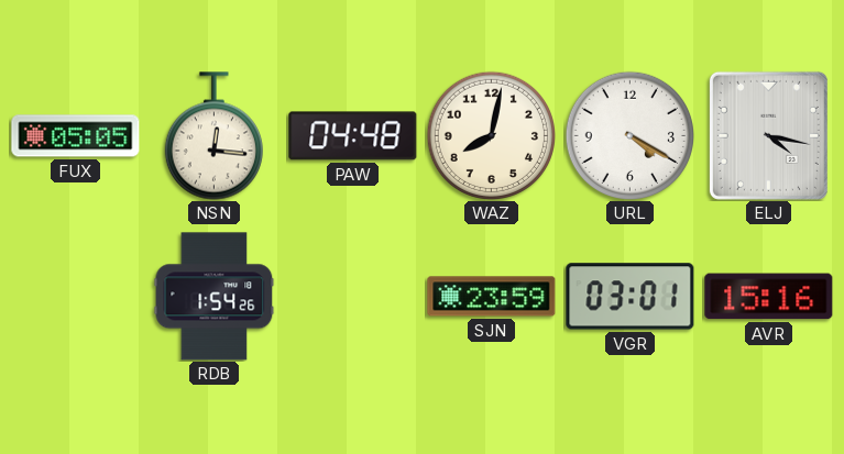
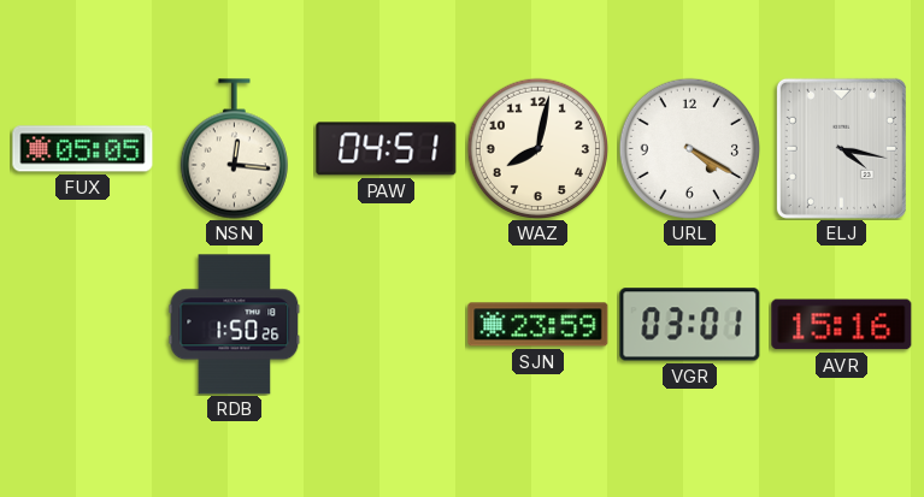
PAW: 04:48 -> 04:51
RDB: 1:54 -> 1:50
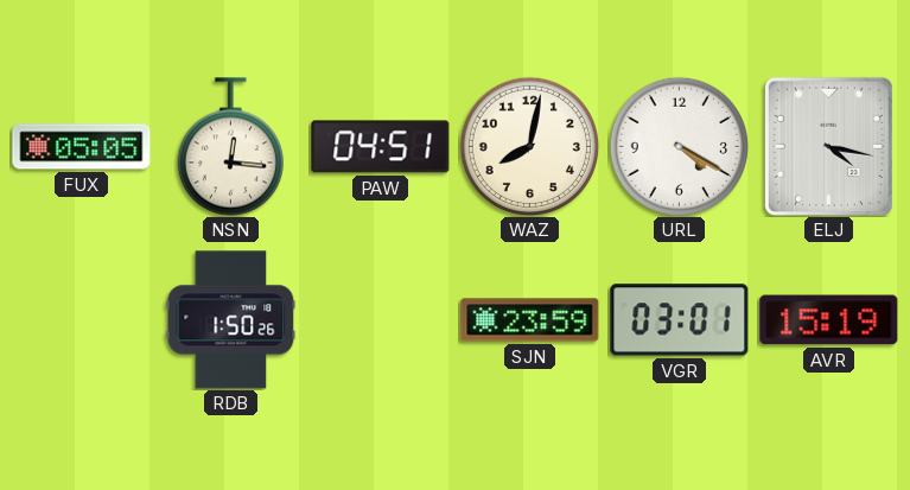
AVR: 15:16 -> 15:19
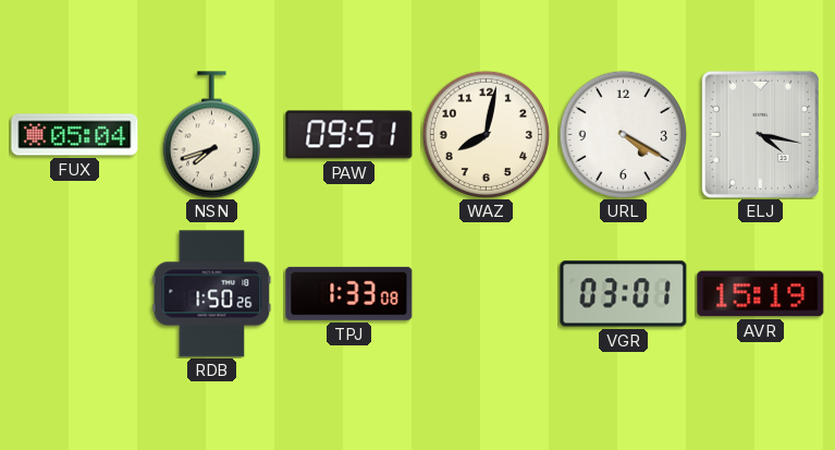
FUX: 05:05 -> 05:04
NSN: 12:16 -> 7:42
PAW: 04:51 -> 09:51
TPJ: none -> 1:33
SJN: 23:59 -> none
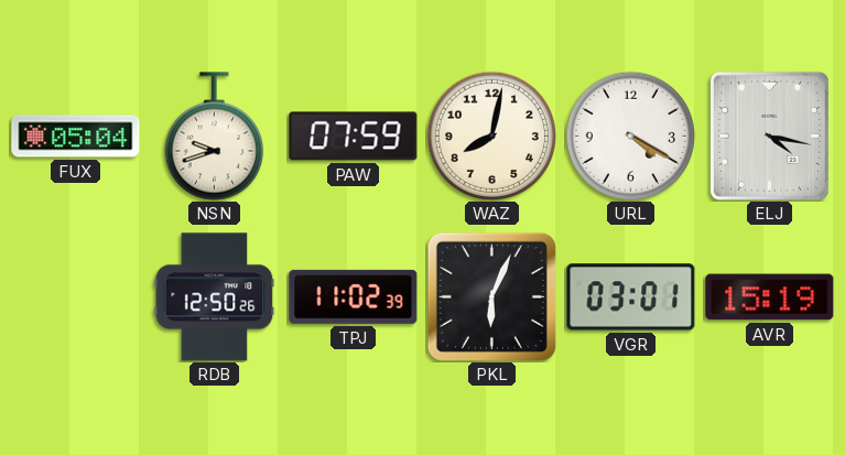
NSN: 7:42 -> 9:42
PAW: 09:51 -> 07:59
RDB: 1:50 -> 12:50
TPJ: 1:33 -> 11:02
PKL: none -> 6:04
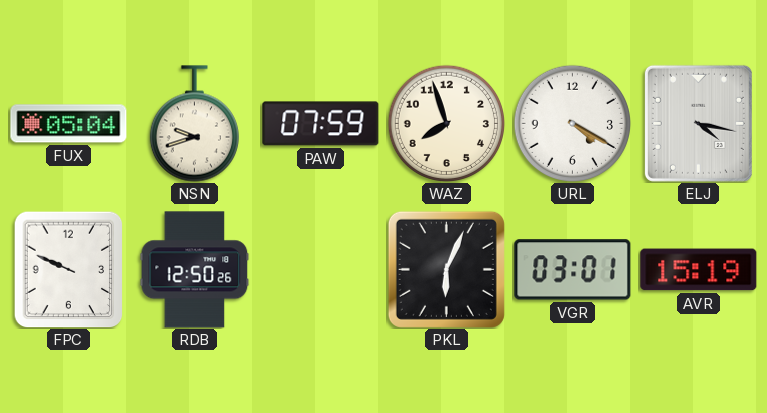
WAZ: 8:02 -> 7:57
FPC: none -> 9:49
TPJ: 11:02 -> none
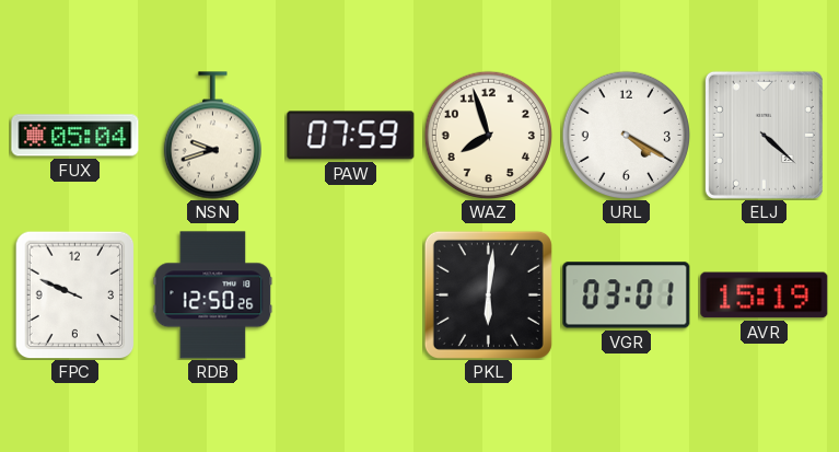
ELJ: 4:17 -> 4:22
PKL: 6:04 -> 6:01
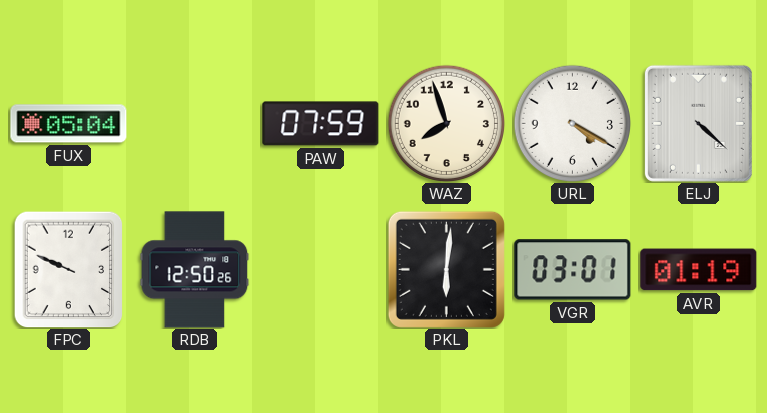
NSN: 9:42 -> none
AVR: 15:19 -> 01:19
